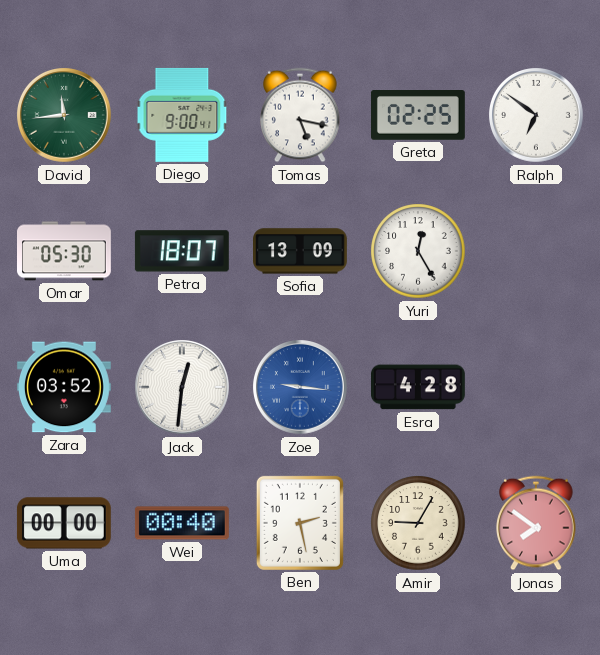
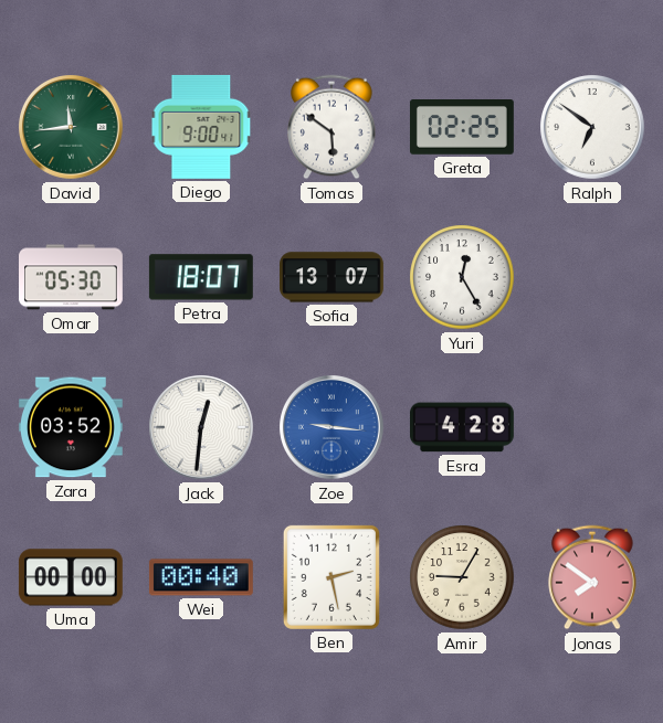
Tomas: 5:17 -> 5:51
Sofia: 13:09 -> 13:07
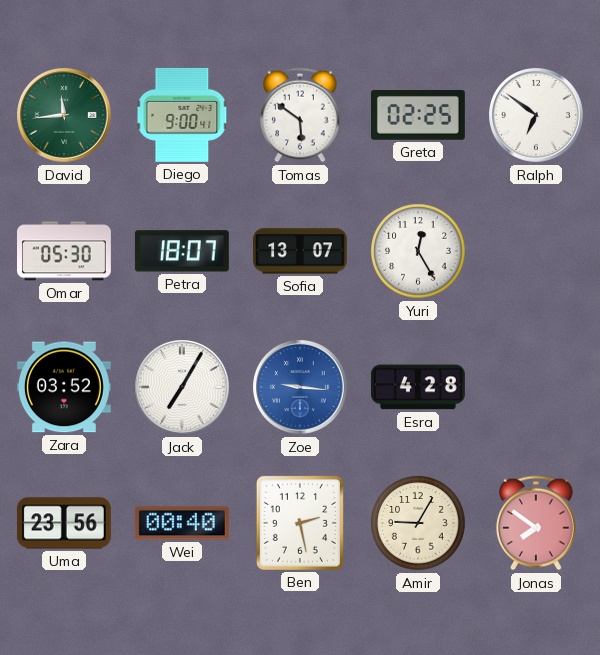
Jack: 12:31 -> 7:05
Uma: 00:00 -> 23:56
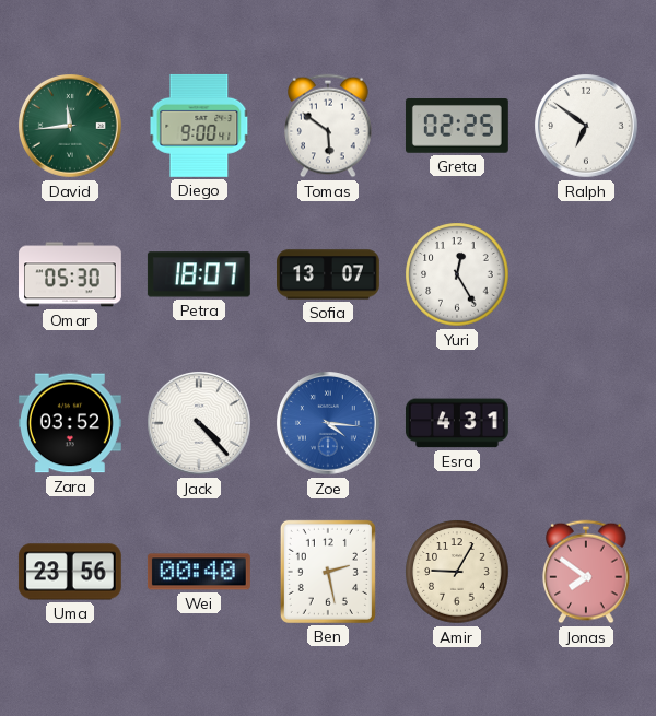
Jack: 7:05 -> 4:23
Zoe: 9:16 -> 4:16
Esra: 4:28 -> 4:31
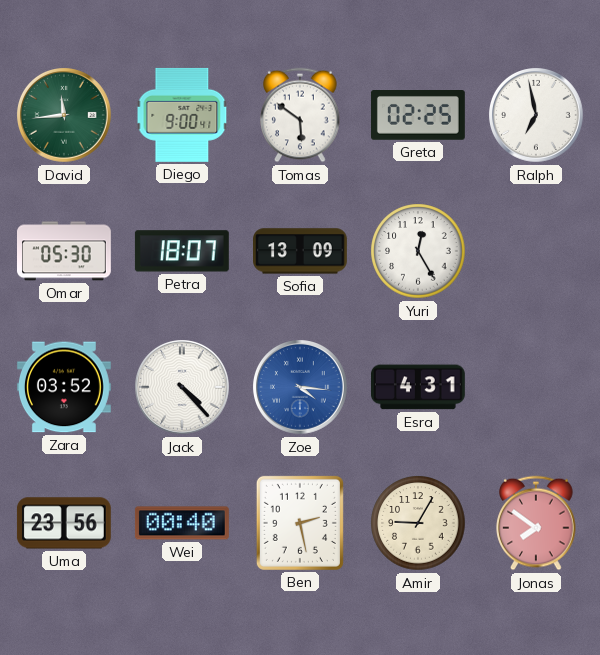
Ralph: 6:51 -> 6:58
Sofia: 13:07 -> 13:09
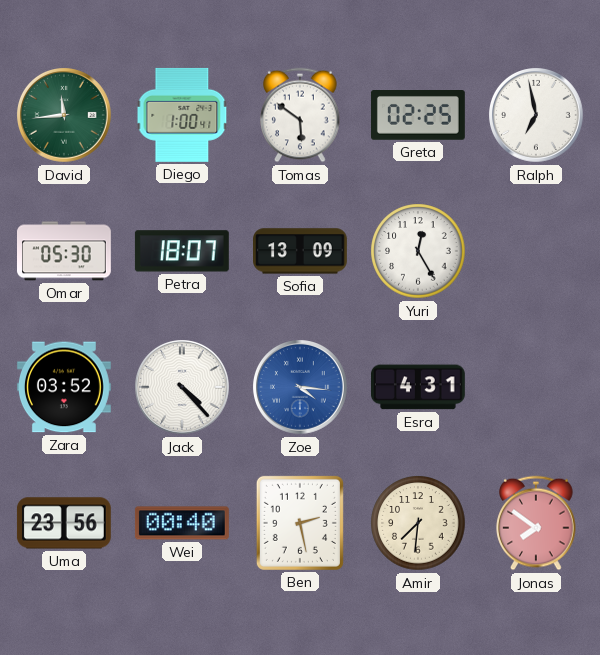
Diego: 9:00 -> 1:00
Amir: 9:05 -> 7:31
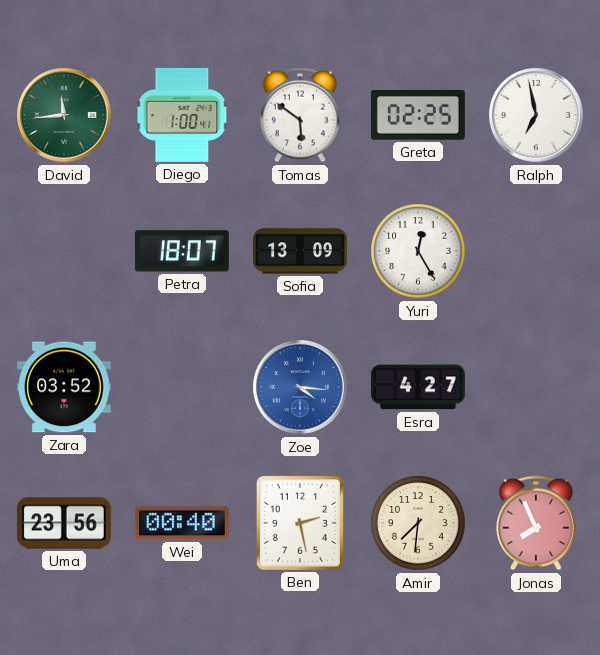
Omar: 05:30 -> none
Jack: 4:23 -> none
Esra: 4:31 -> 4:27
Jonas: 7:51 -> 7:56
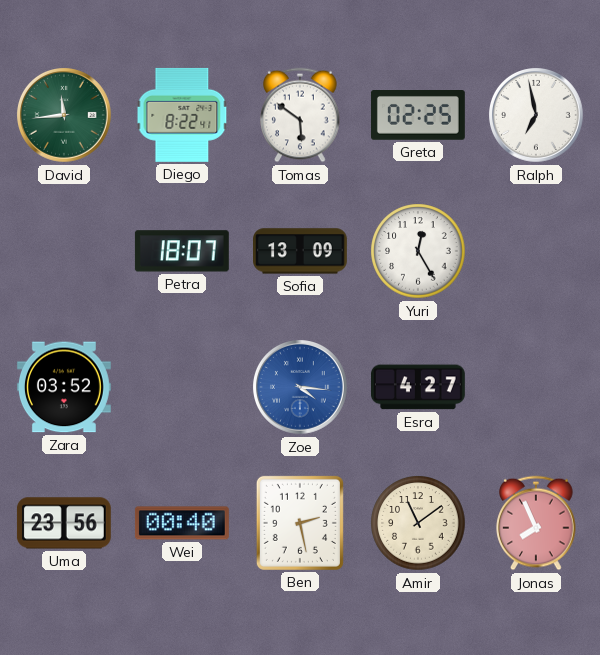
Diego: 1:00 -> 8:22
Amir: 7:31 -> 11:09
